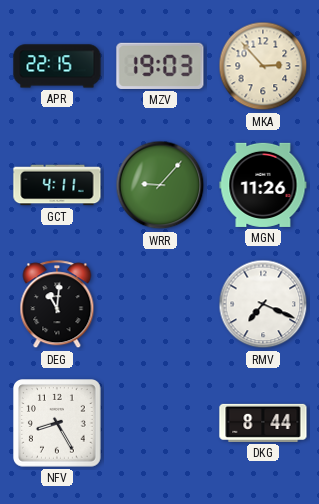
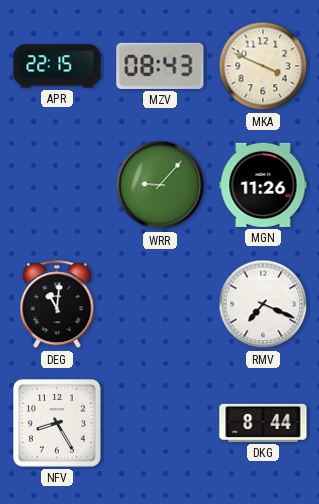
MZV: 19:03 -> 08:43
MKA: 2:53 -> 3:49
GCT: 4:11 -> none
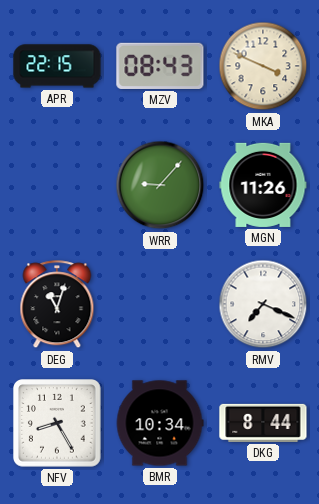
DEG: 11:01 -> 11:03
BMR: none -> 10:34
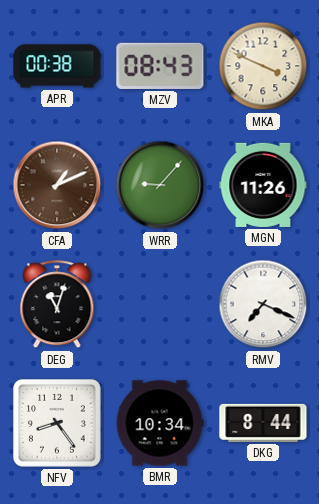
APR: 22:15 -> 00:38
CFA: none -> 1:11
NFV: 8:25 -> 8:24
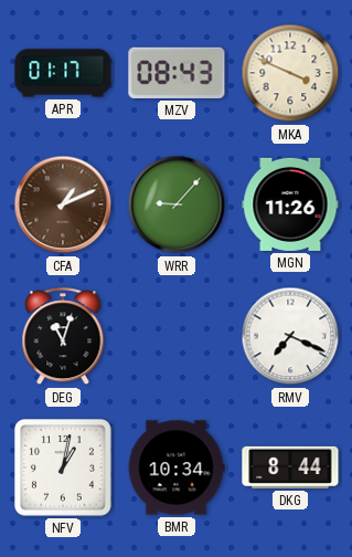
APR: 00:38 -> 01:17
NFV: 8:24 -> 1:02
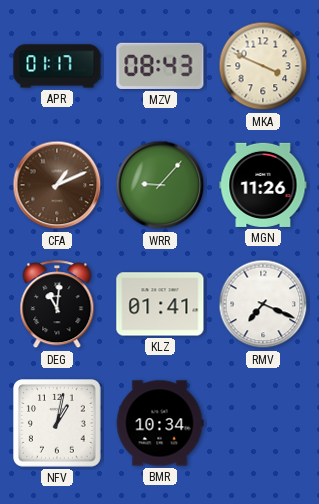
DEG: 11:03 -> 11:01
KLZ: none -> 01:41
DKG: 8:44 -> none
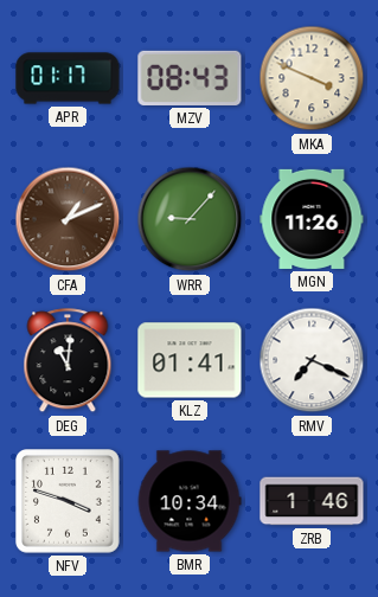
NFV: 1:02 -> 3:48
ZRB: none -> 1:46
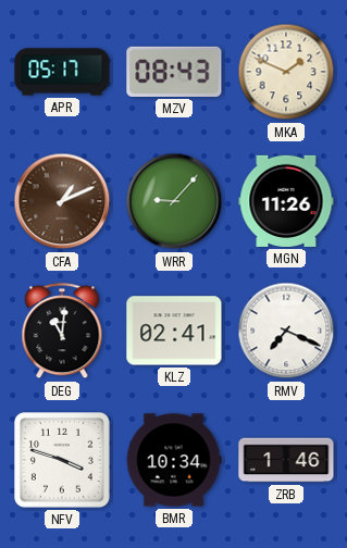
APR: 01:17 -> 05:17
MKA: 3:49 -> 1:49
KLZ: 01:41 -> 02:41
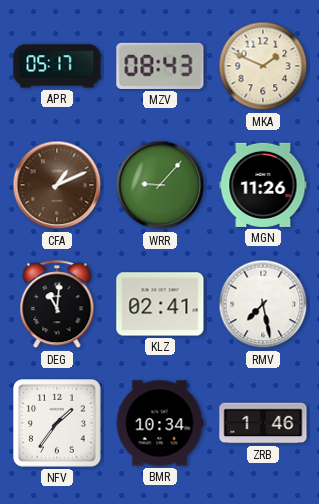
RMV: 7:19 -> 7:28
NFV: 3:48 -> 1:36
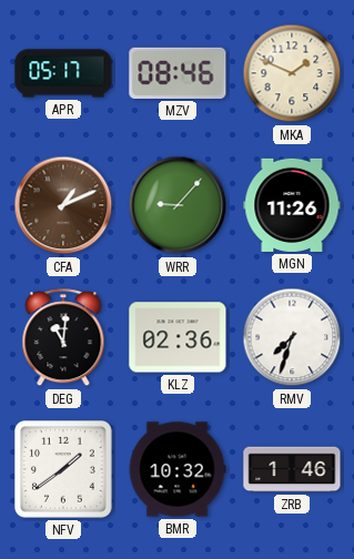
MZV: 08:43 -> 08:46
KLZ: 02:41 -> 02:36
RMV: 7:28 -> 7:33
NFV: 1:36 -> 1:39
BMR: 10:34 -> 10:32
